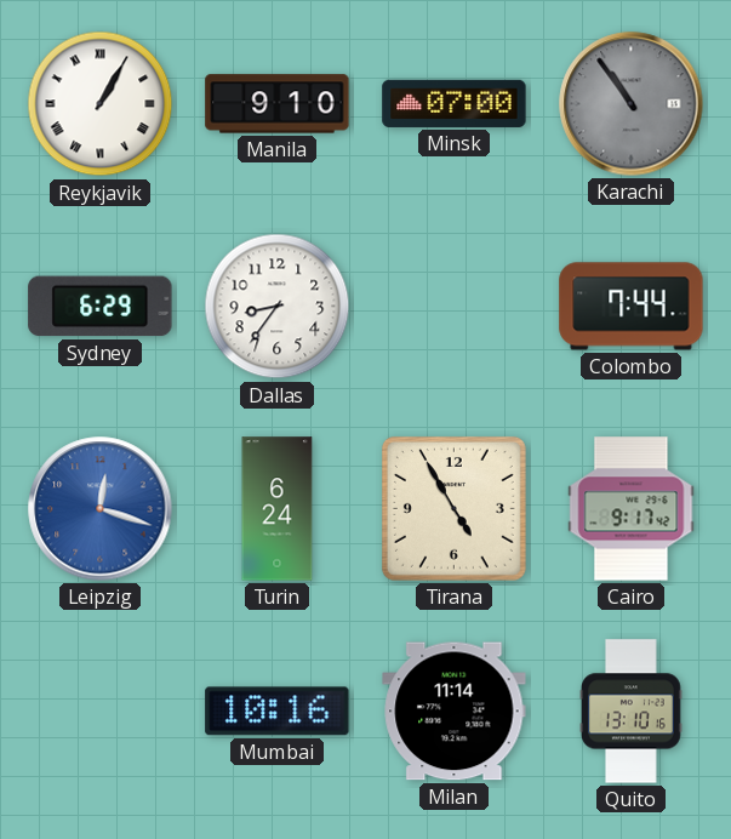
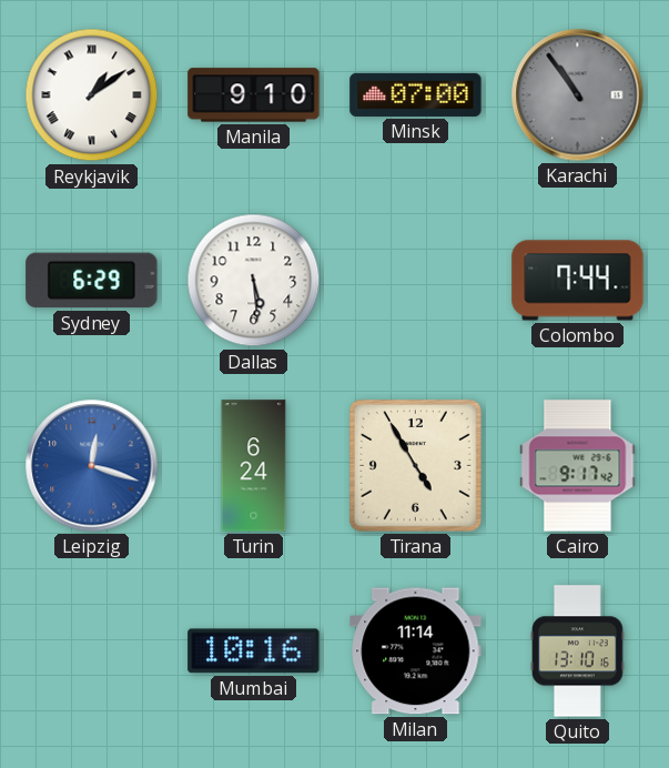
Reykjavik: 1:05 -> 1:09
Dallas: 8:36 -> 5:29
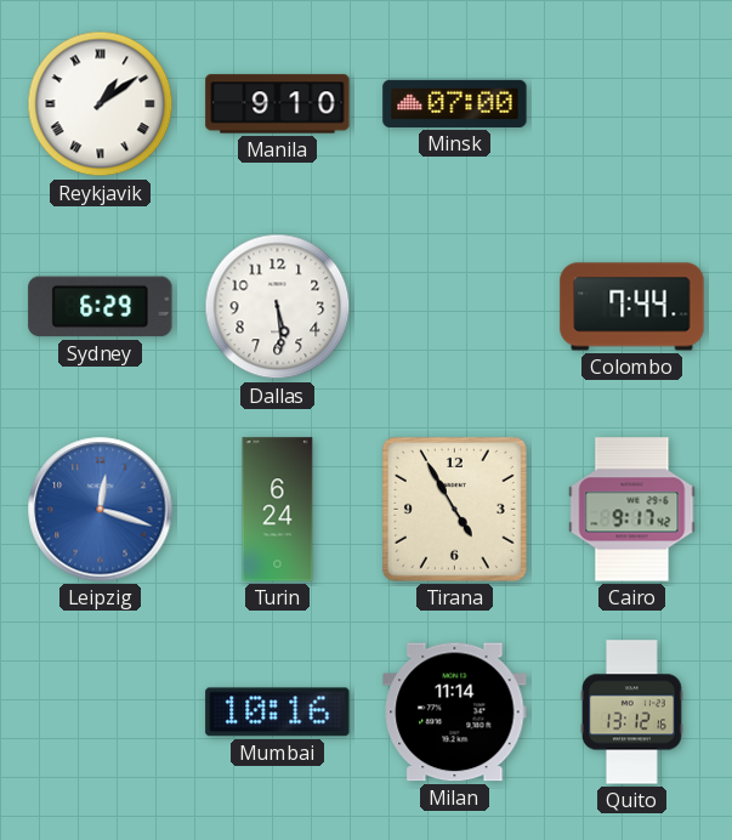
Karachi: 10:54 -> none
Quito: 13:10 -> 13:12
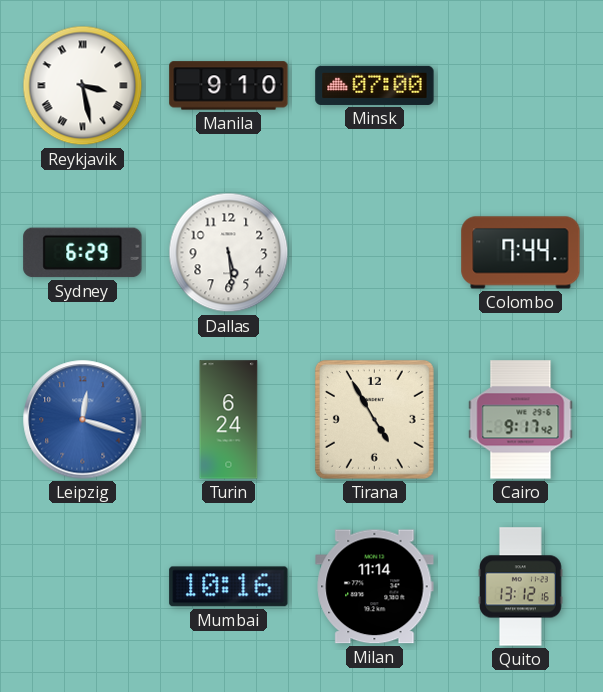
Reykjavik: 1:09 -> 3:28
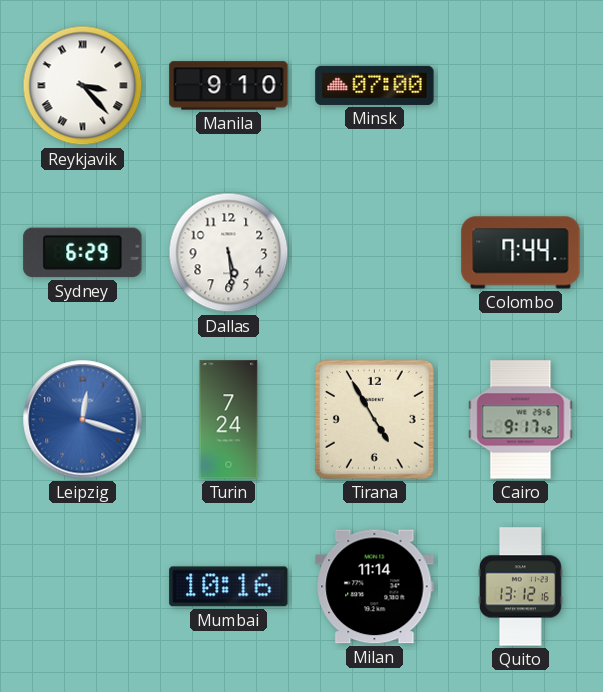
Reykjavik: 3:28 -> 3:23
Turin: 6:24 -> 7:24
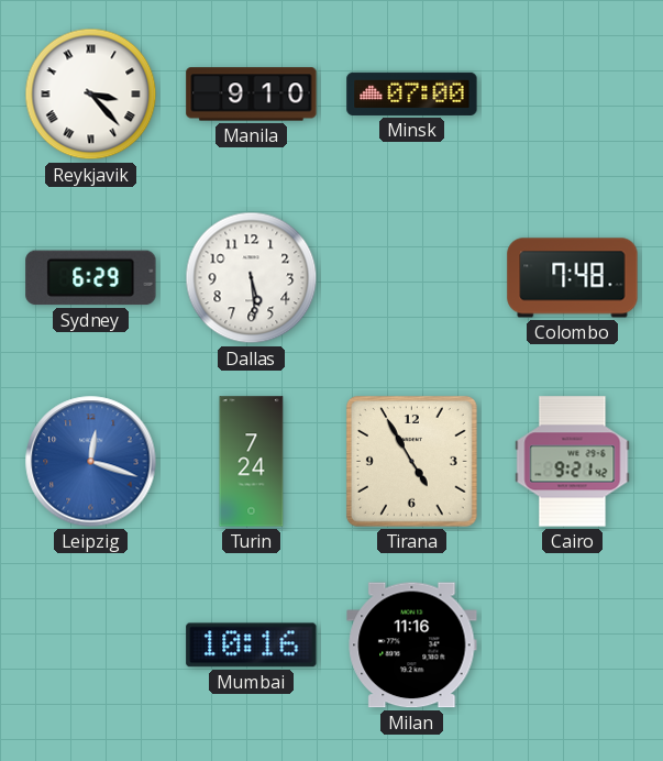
Colombo: 7:44 -> 7:48
Cairo: 9:17 -> 9:21
Milan: 11:14 -> 11:16
Quito: 13:12 -> none
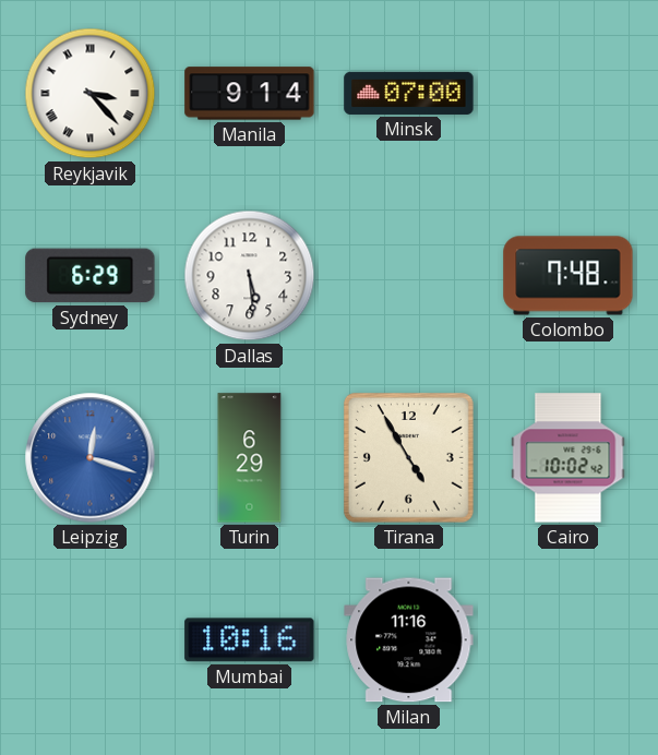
Manila: 9:10 -> 9:14
Turin: 7:24 -> 6:29
Cairo: 9:21 -> 10:02
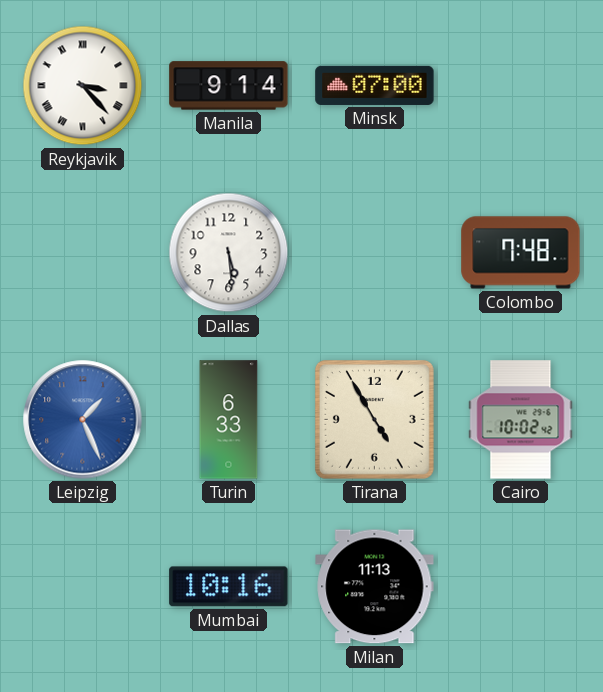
Sydney: 6:29 -> none
Leipzig: 12:18 -> 1:26
Turin: 6:29 -> 6:33
Milan: 11:16 -> 11:13
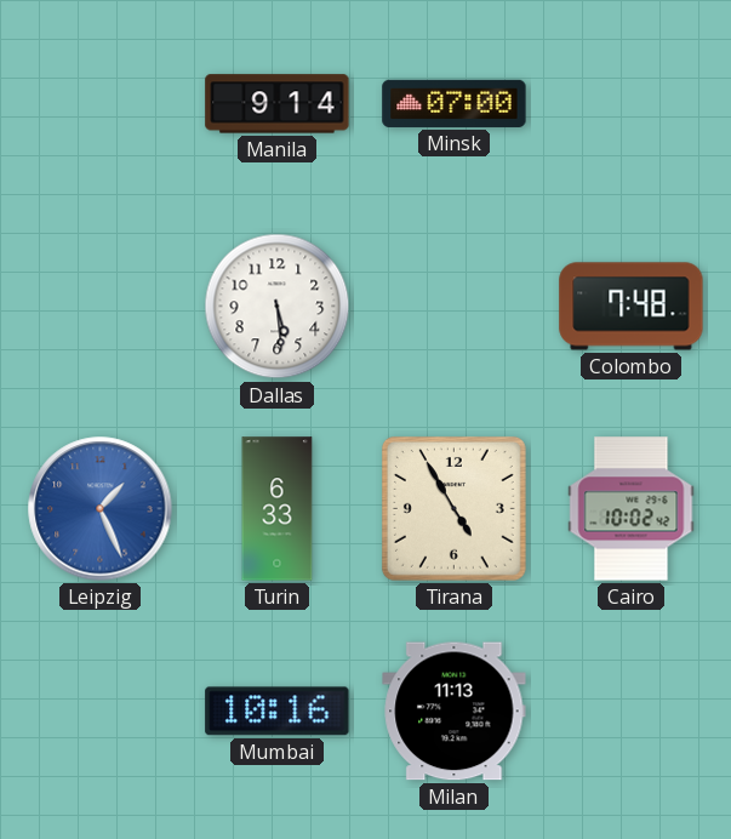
Reykjavik: 3:23 -> none
